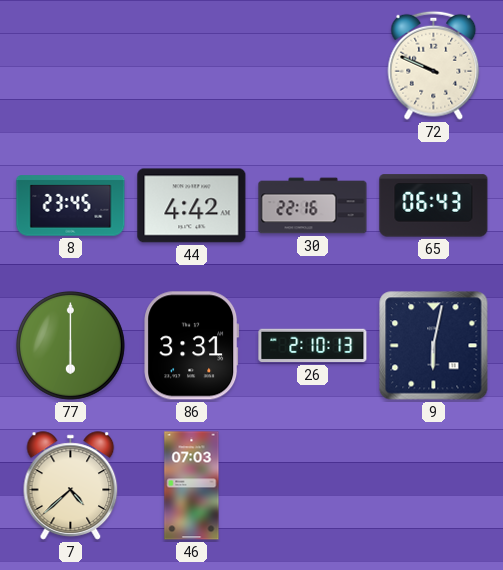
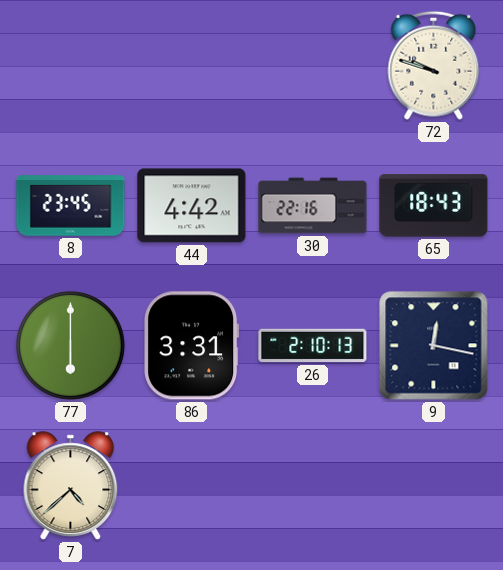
72: 9:49 -> 9:48
65: 06:43 -> 18:43
9: 6:02 -> 12:17
46: 07:03 -> none
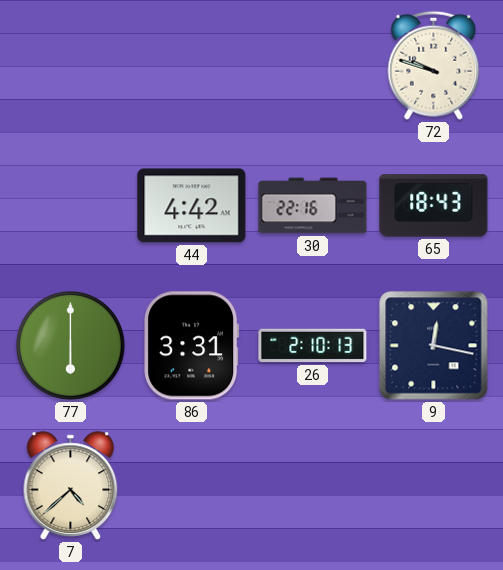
8: 23:45 -> none
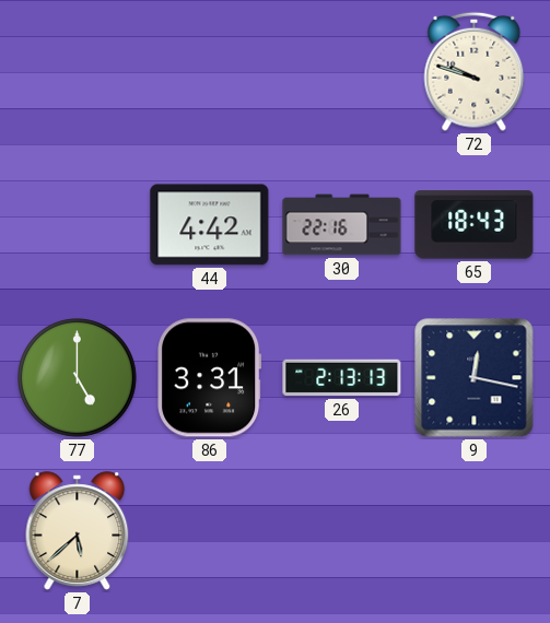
77: 6:00 -> 5:00
26: 2:10 -> 2:13
7: 4:38 -> 5:38
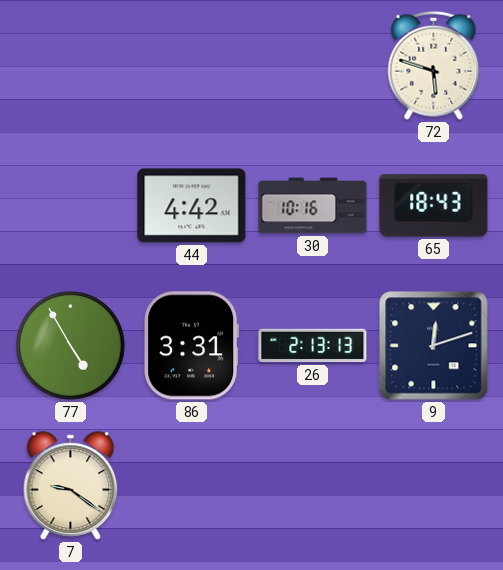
72: 9:48 -> 5:48
30: 22:16 -> 10:16
77: 5:00 -> 4:55
9: 12:17 -> 12:12
7: 5:38 -> 9:21
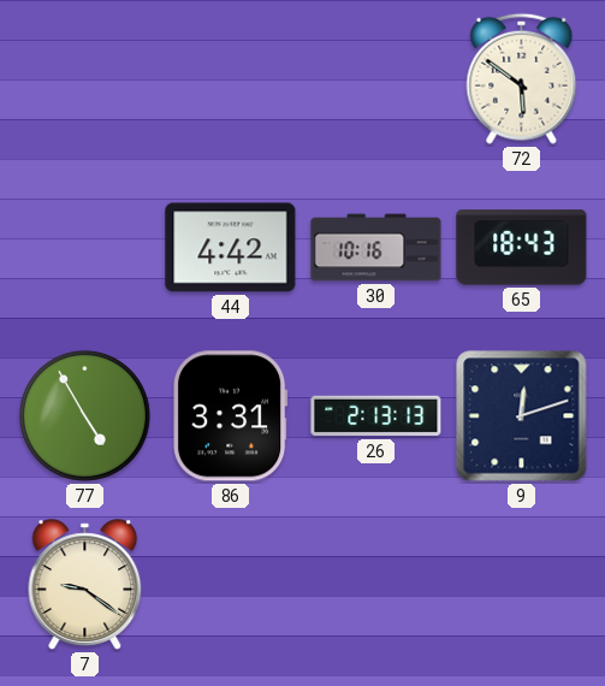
72: 5:48 -> 5:51
